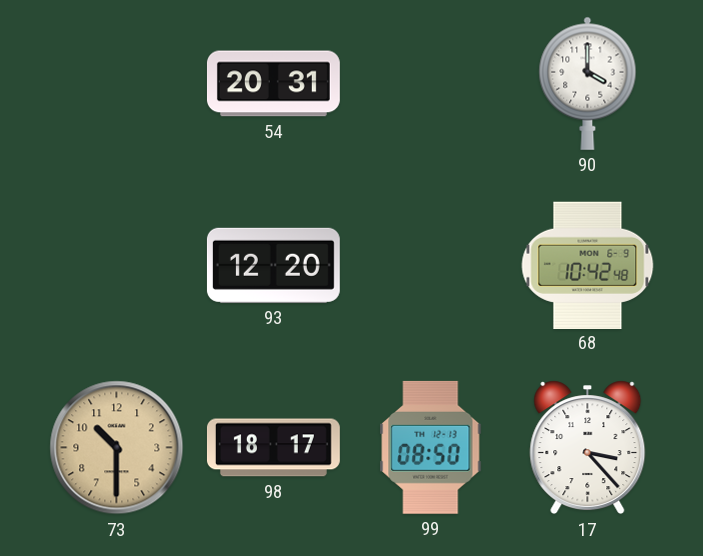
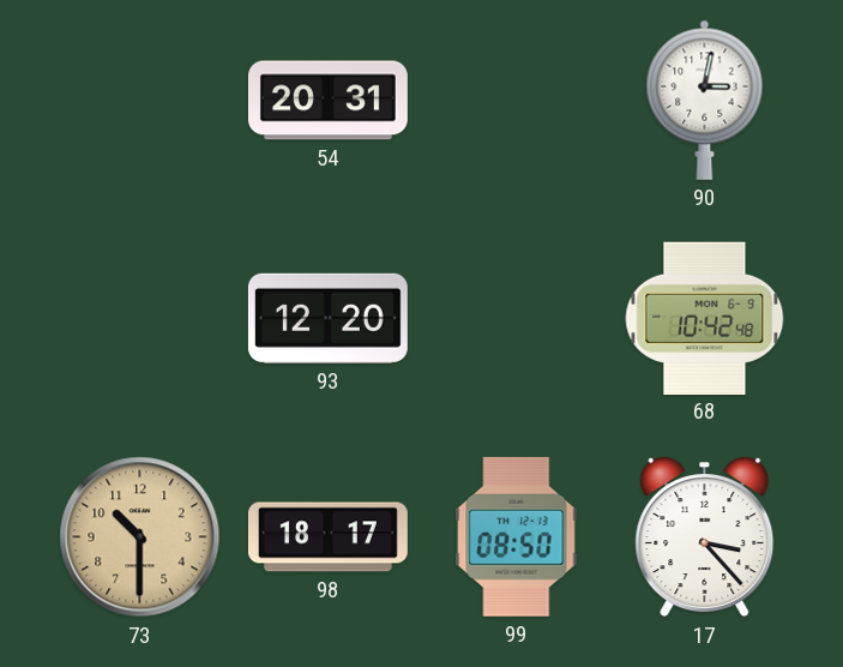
90: 4:00 -> 3:02
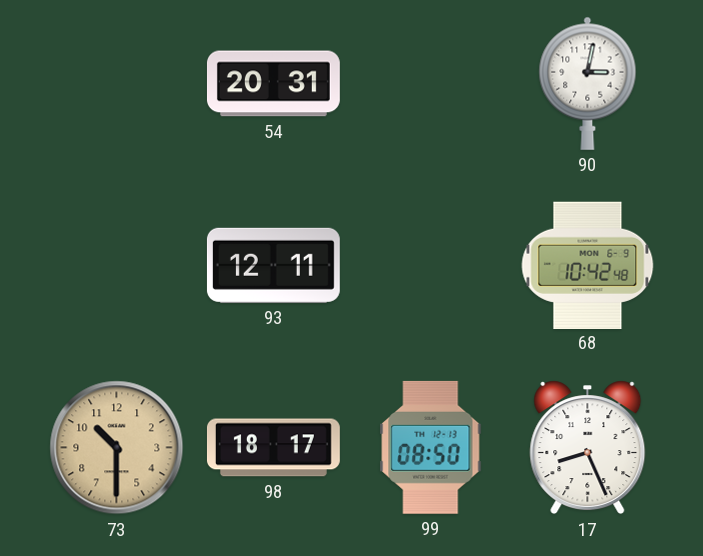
93: 12:20 -> 12:11
17: 3:23 -> 8:26
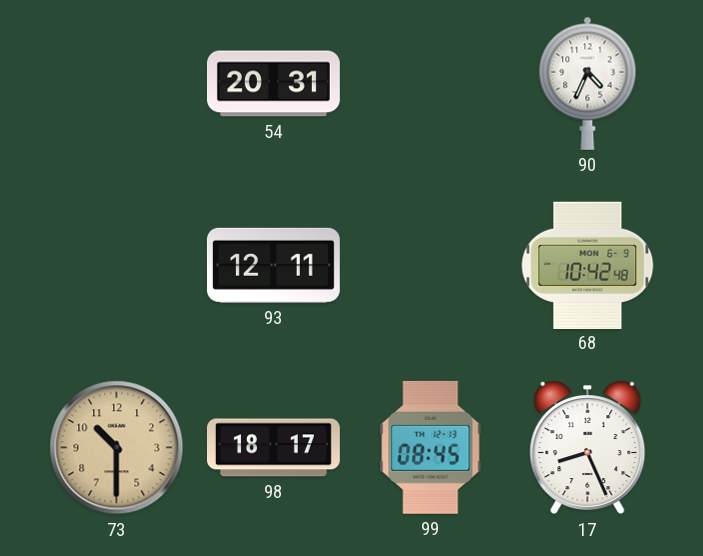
90: 3:02 -> 4:34
99: 08:50 -> 08:45
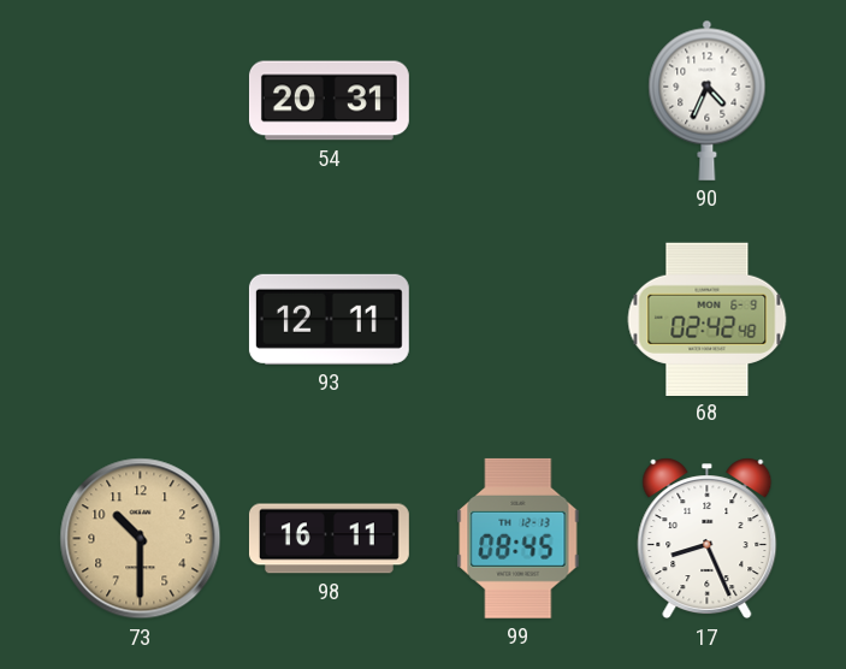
68: 10:42 -> 02:42
98: 18:17 -> 16:11
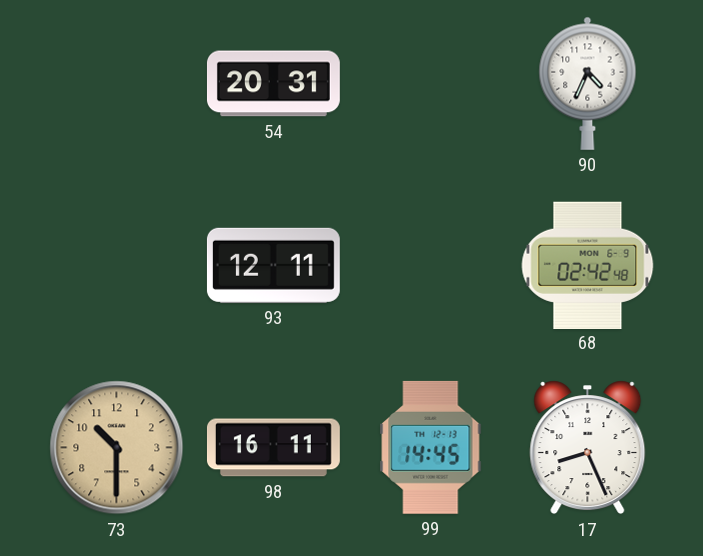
99: 08:45 -> 14:45
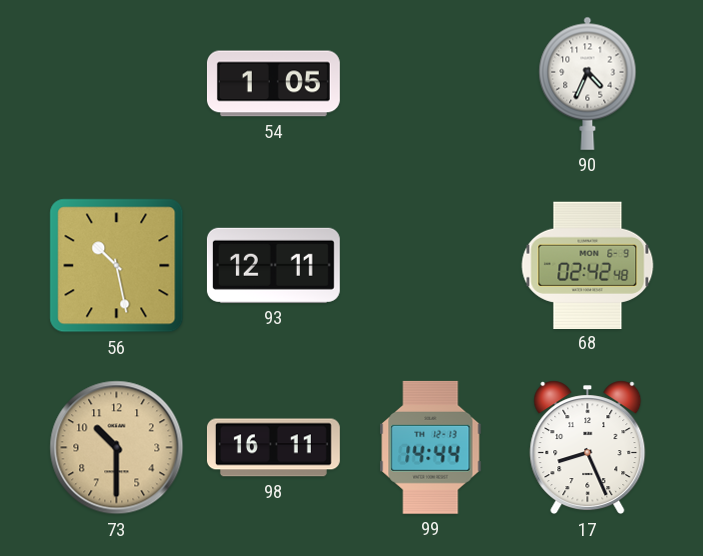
54: 20:31 -> 1:05
56: none -> 10:28
99: 14:45 -> 14:44
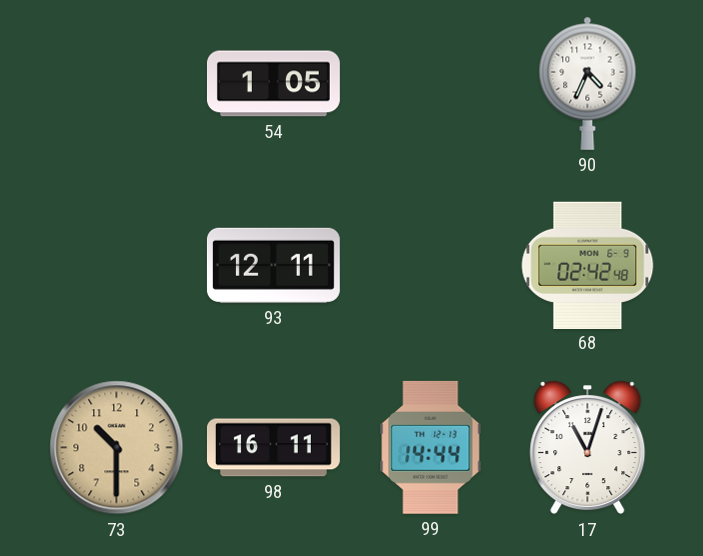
56: 10:28 -> none
17: 8:26 -> 11:03
